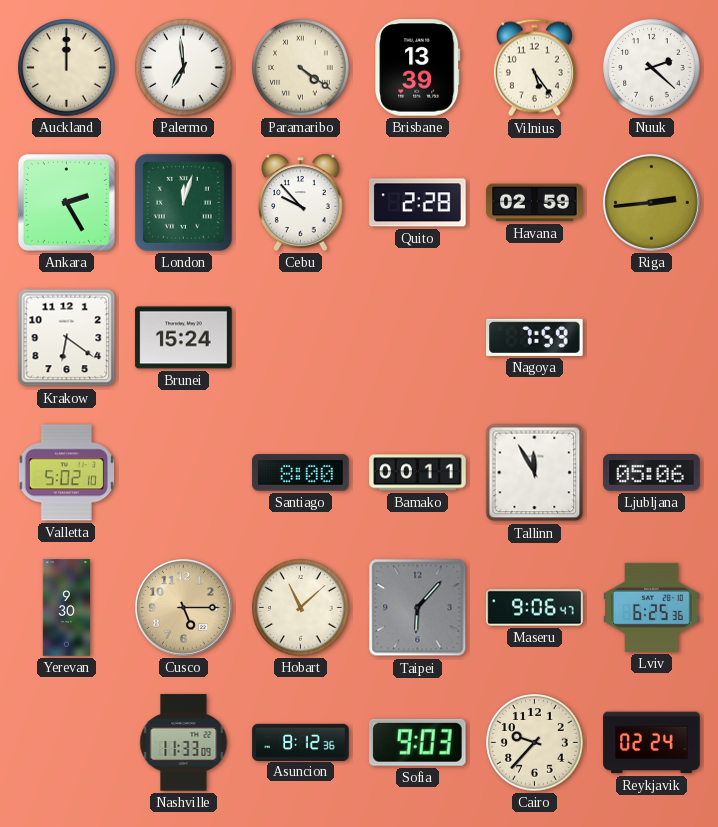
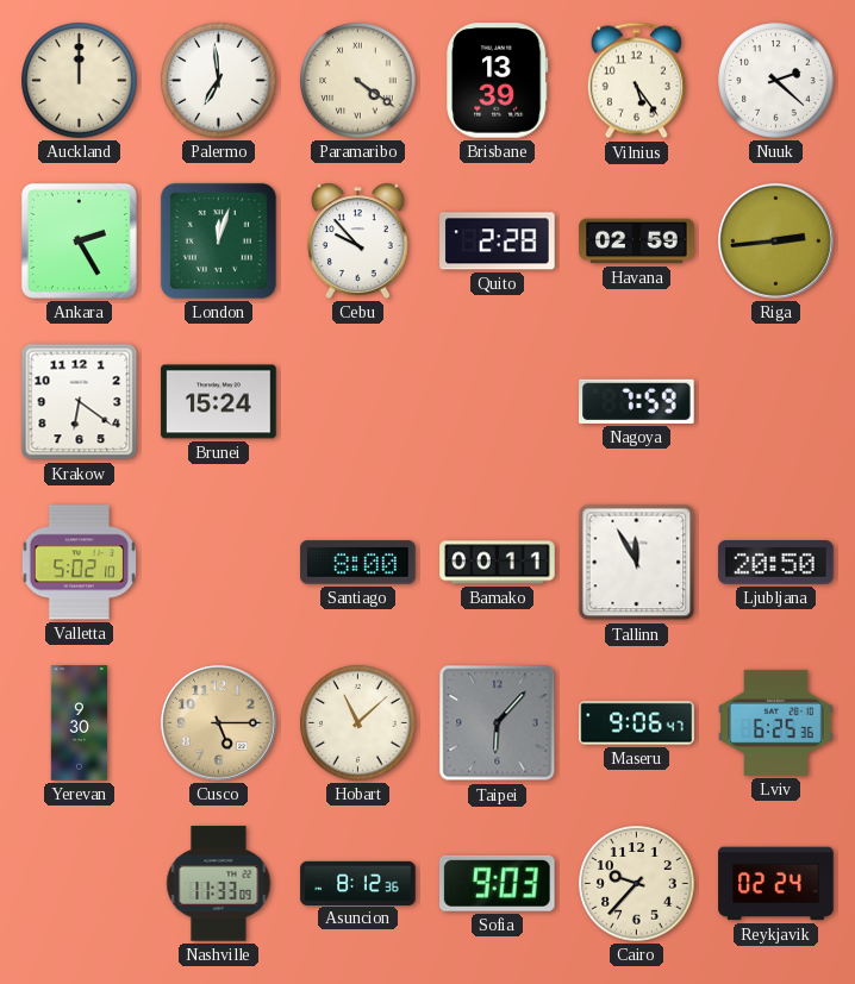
Ljubljana: 05:06 -> 20:50
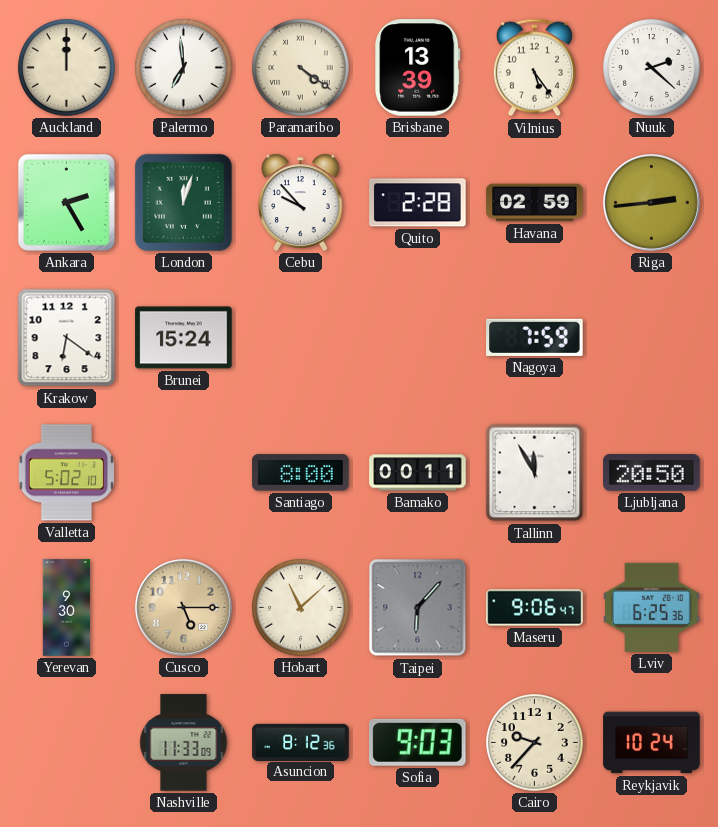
Reykjavik: 02:24 -> 10:24
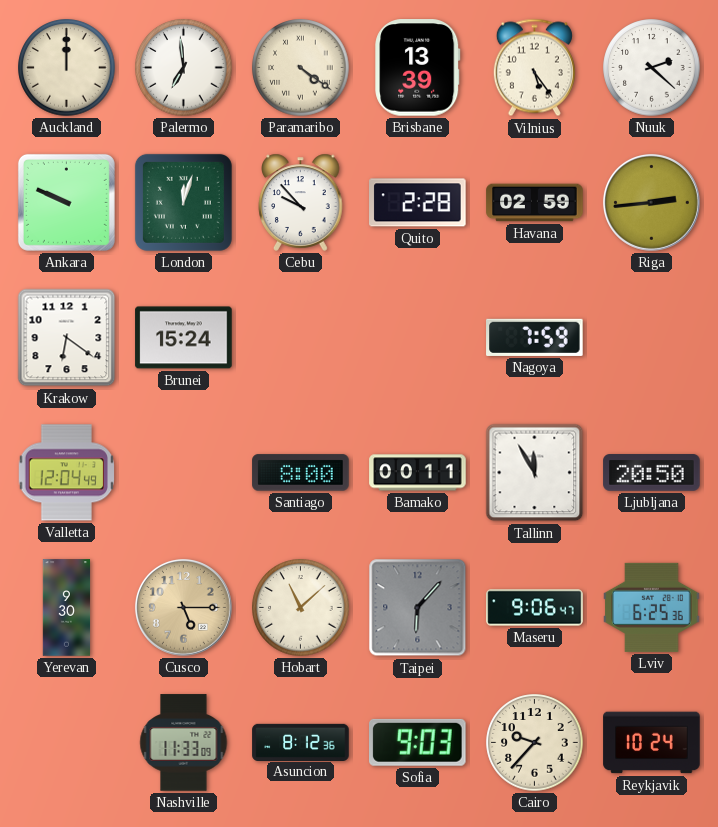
Ankara: 2:25 -> 9:49
Valletta: 5:02 -> 12:04
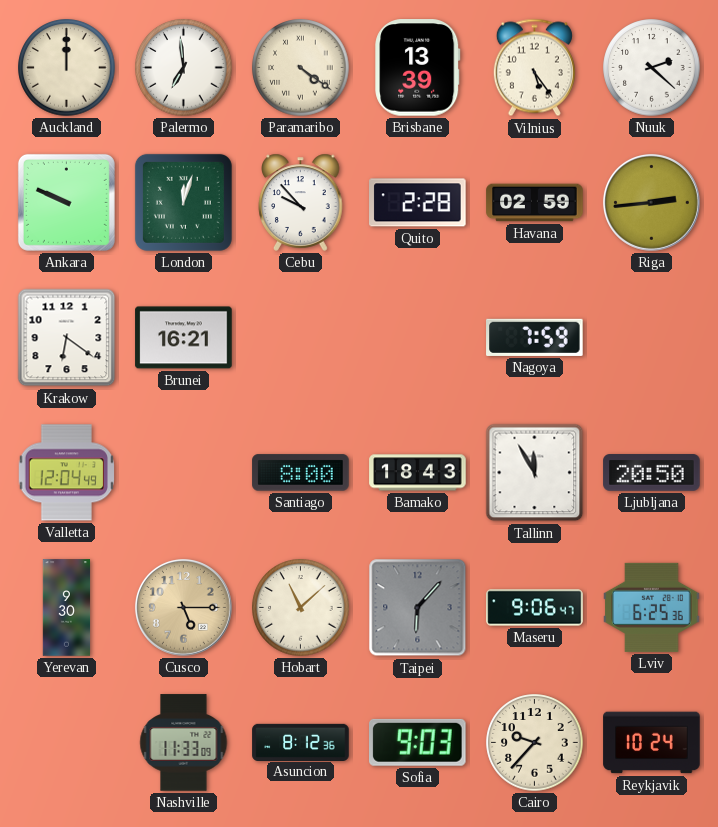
Brunei: 15:24 -> 16:21
Bamako: 00:11 -> 18:43
